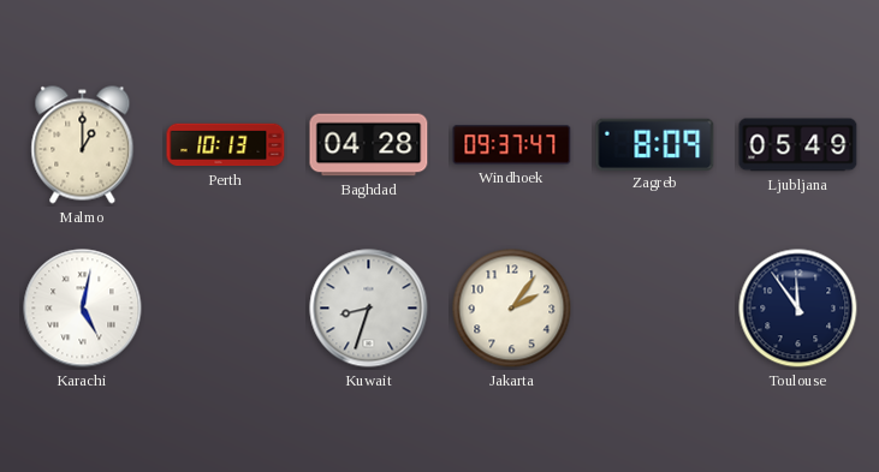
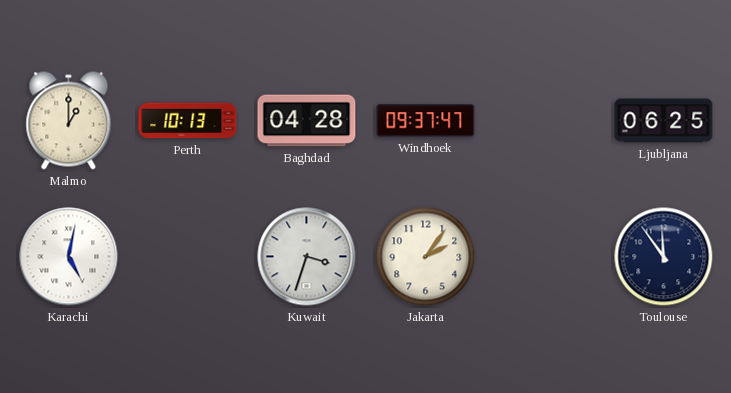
Zagreb: 8:09 -> none
Ljubljana: 05:49 -> 06:25
Kuwait: 8:33 -> 3:33
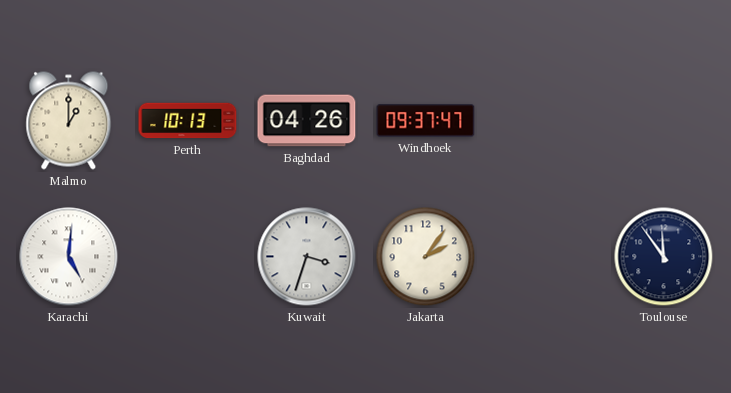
Baghdad: 04:28 -> 04:26
Ljubljana: 06:25 -> none
Karachi: 5:02 -> 5:01
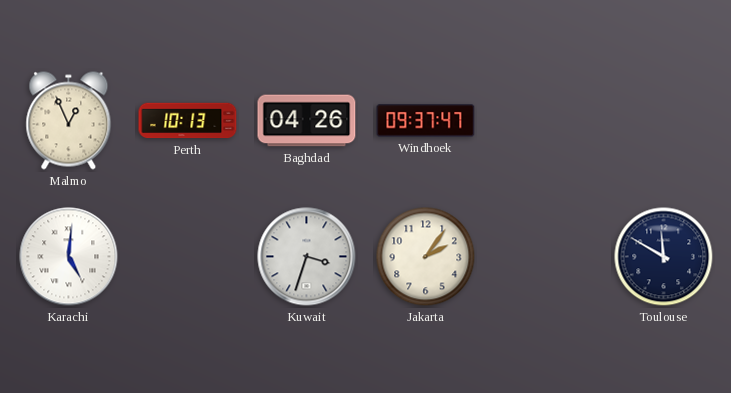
Malmo: 1:00 -> 12:56
Toulouse: 11:54 -> 11:50
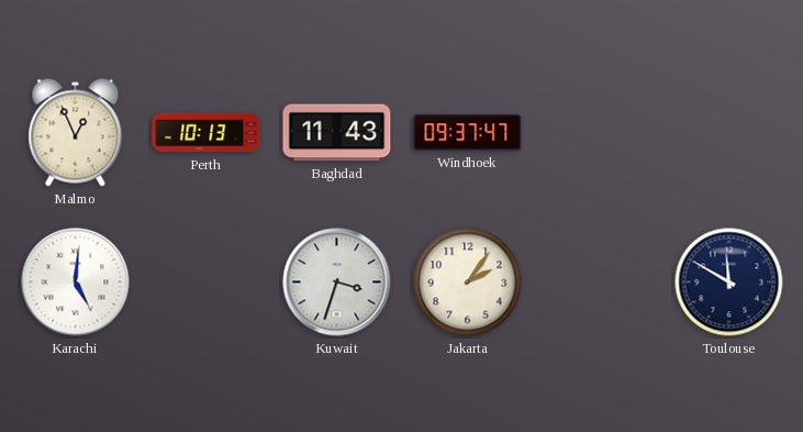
Baghdad: 04:26 -> 11:43
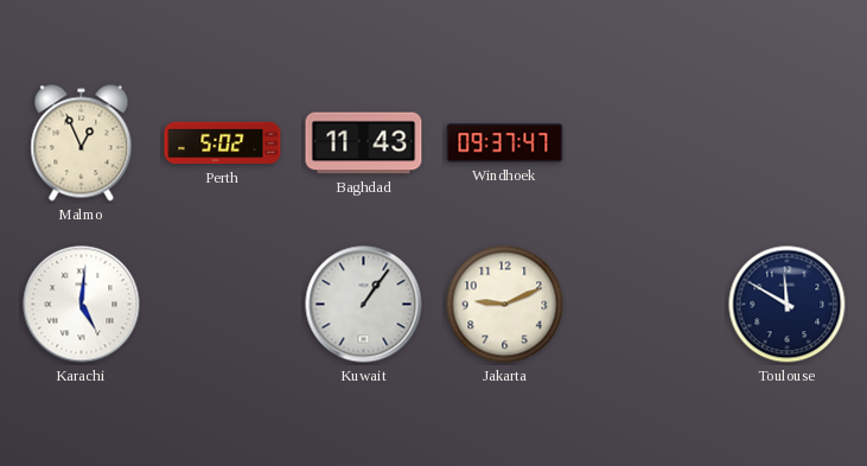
Perth: 10:13 -> 5:02
Kuwait: 3:33 -> 1:06
Jakarta: 2:06 -> 9:11
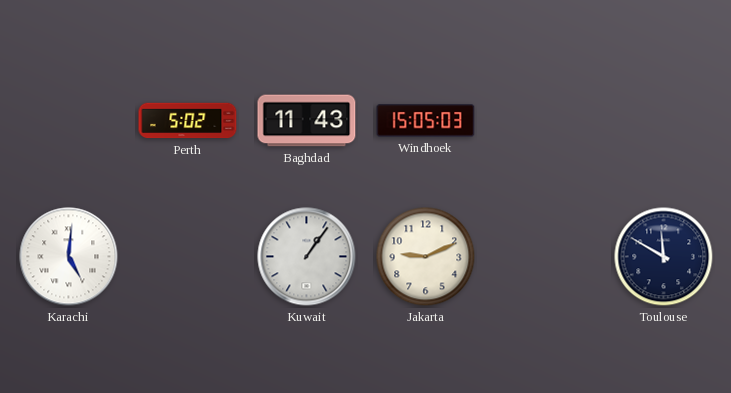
Malmo: 12:56 -> none
Windhoek: 09:37 -> 15:05
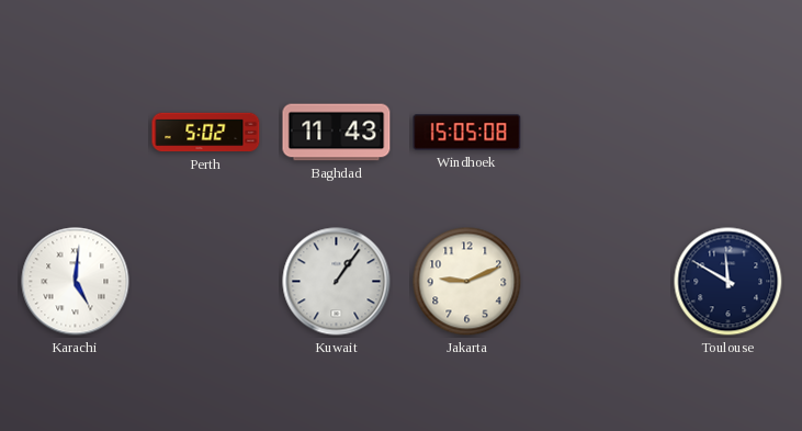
Windhoek: 15:05:03 -> 15:05:08
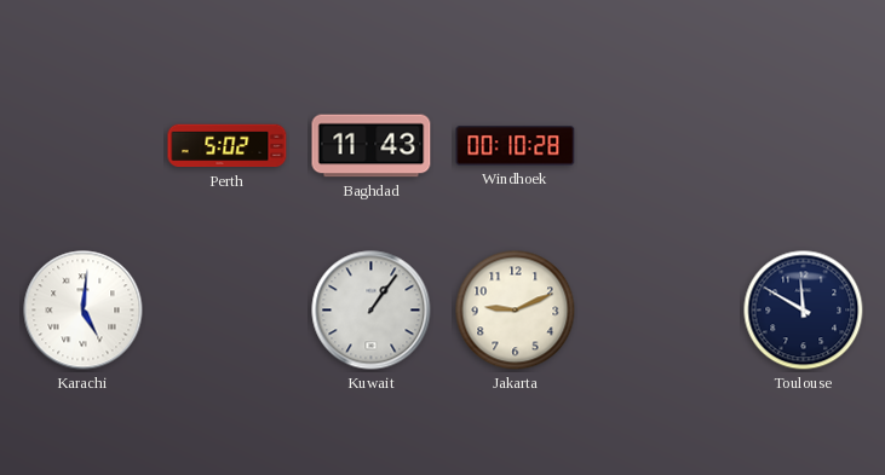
Windhoek: 15:05 -> 00:10
